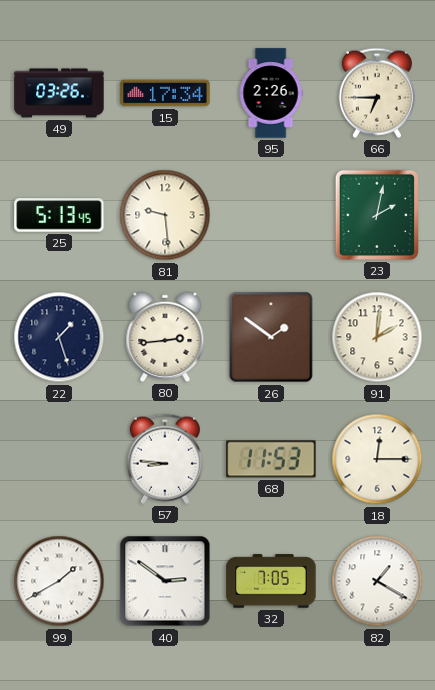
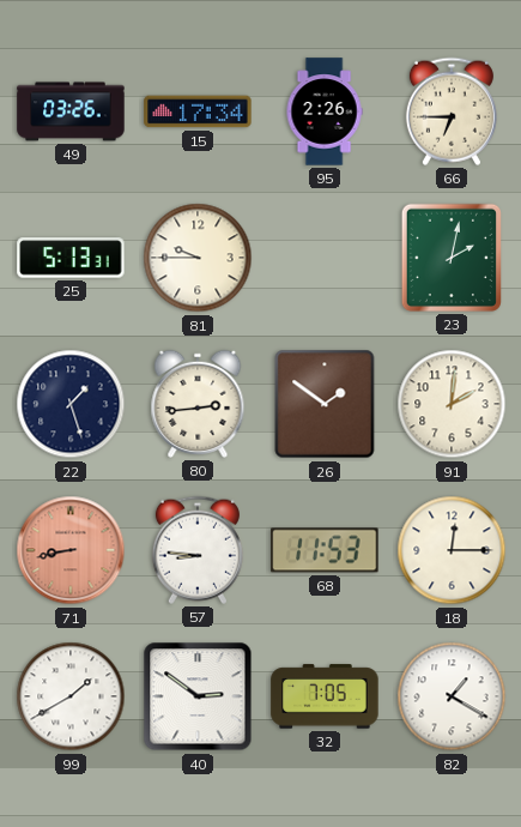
25: 5:13:45 -> 5:13:31
81: 9:29 -> 9:45
71: none -> 8:43
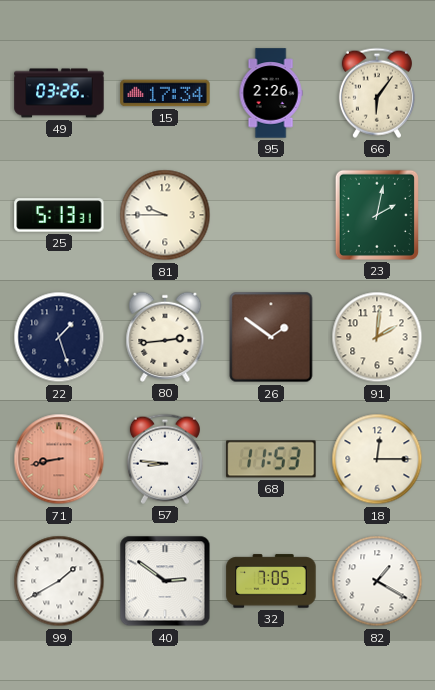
66: 6:45 -> 6:06
